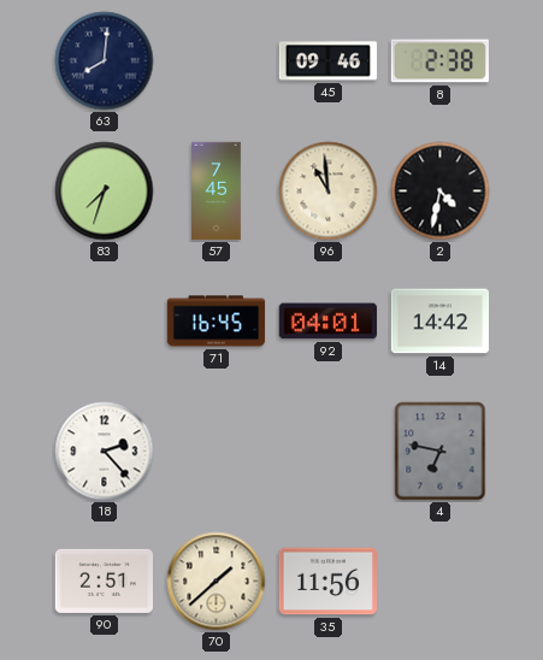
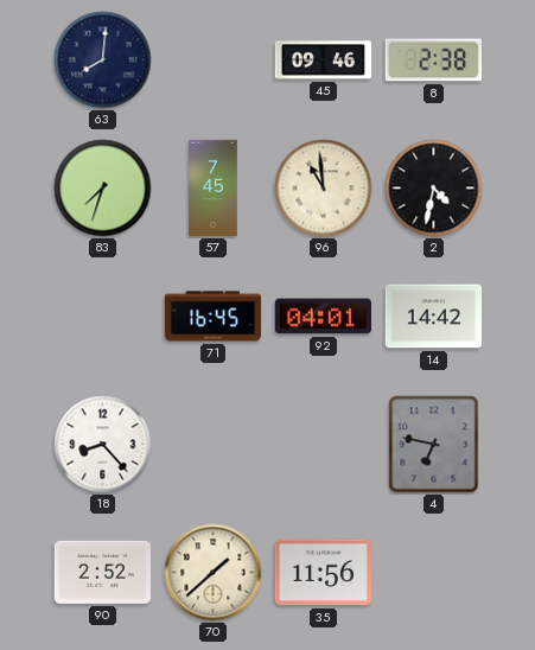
18: 2:23 -> 8:23
90: 2:51 -> 2:52
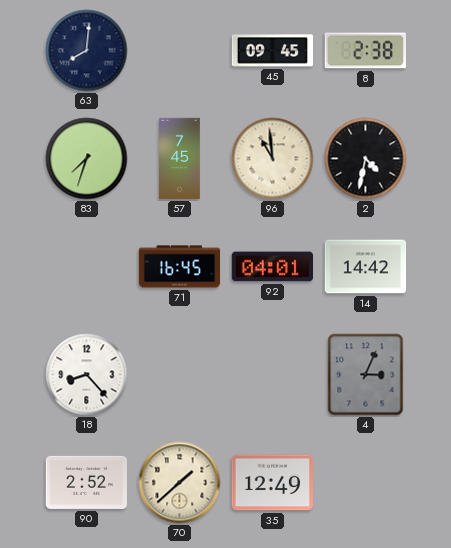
45: 09:46 -> 09:45
4: 6:47 -> 3:04
35: 11:56 -> 12:49
